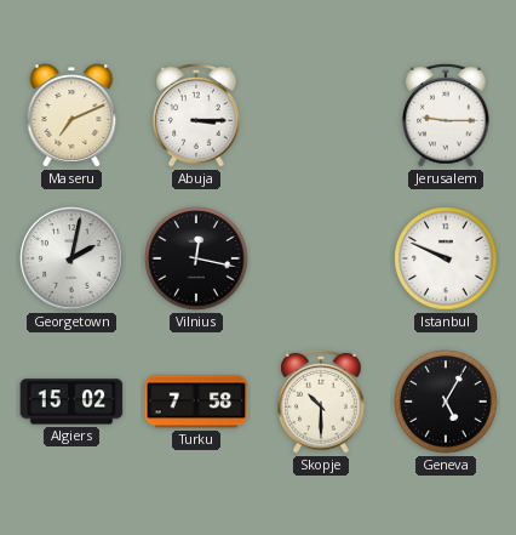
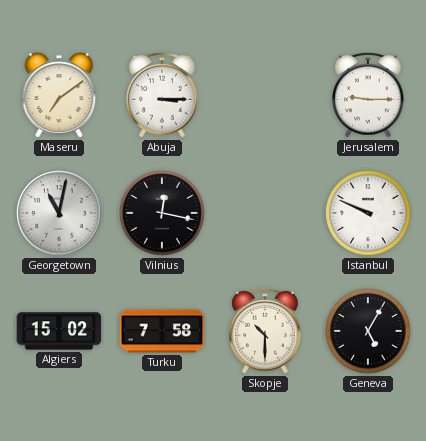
Maseru: 7:11 -> 7:09
Georgetown: 2:02 -> 11:02
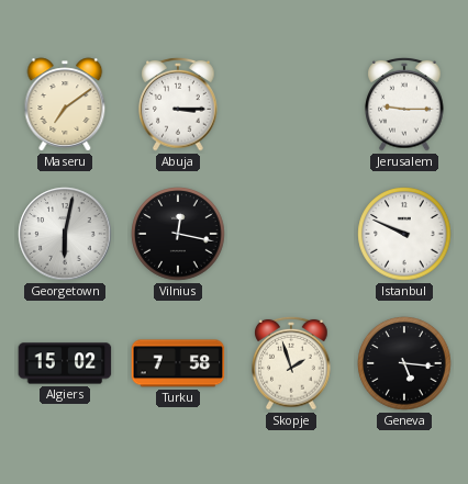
Georgetown: 11:02 -> 6:02
Skopje: 10:30 -> 1:57
Geneva: 5:05 -> 5:16
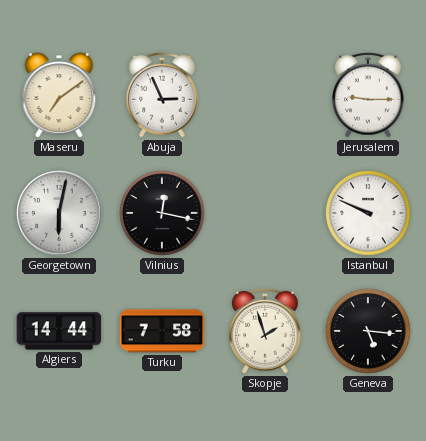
Abuja: 3:15 -> 2:56
Algiers: 15:02 -> 14:44
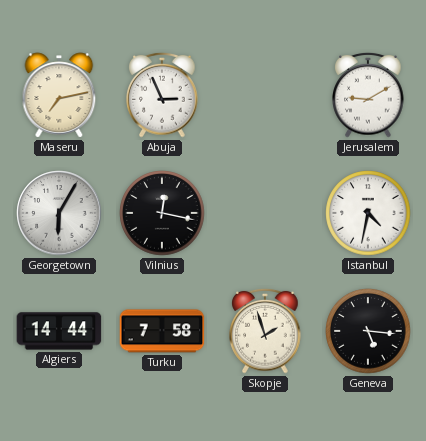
Maseru: 7:09 -> 7:13
Jerusalem: 9:15 -> 9:10
Georgetown: 6:02 -> 6:05
Istanbul: 9:49 -> 4:32
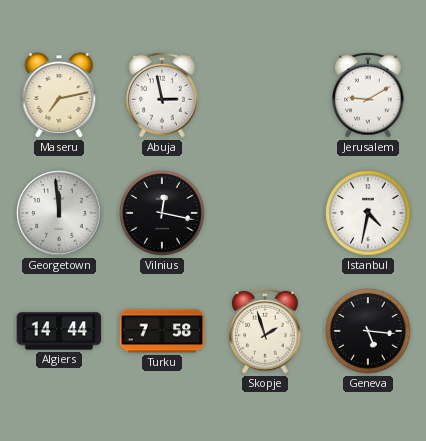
Abuja: 2:56 -> 2:58
Georgetown: 6:05 -> 11:59
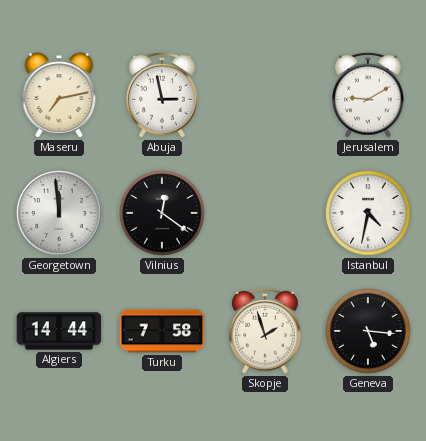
Vilnius: 12:17 -> 12:21
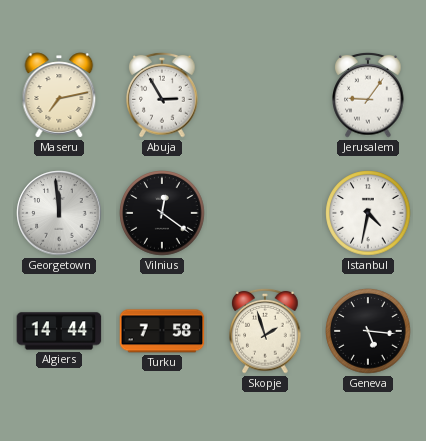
Abuja: 2:58 -> 2:55
Jerusalem: 9:10 -> 9:06
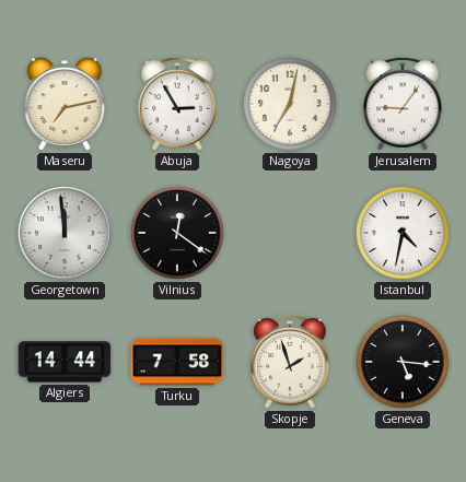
Nagoya: none -> 7:02
